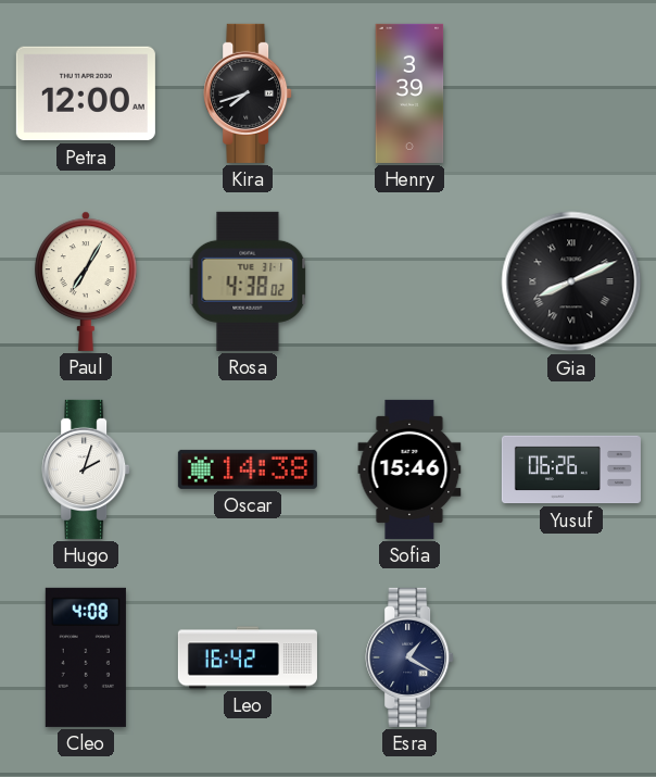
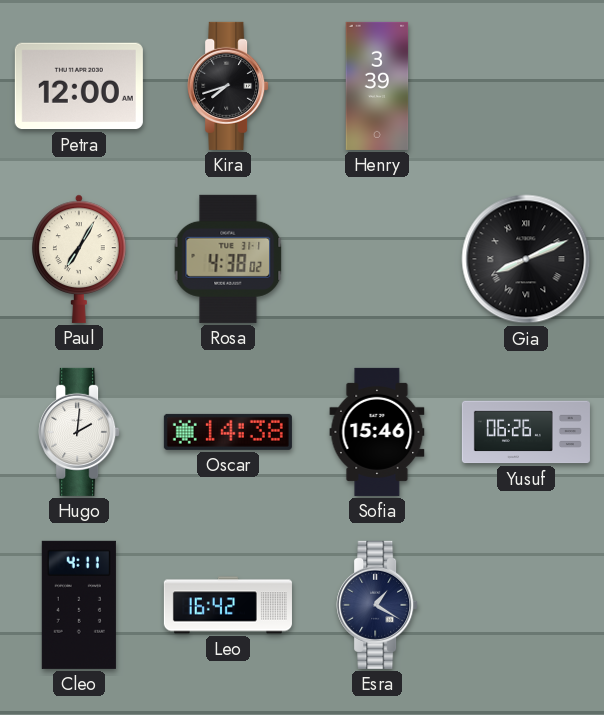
Hugo: 2:03 -> 2:01
Cleo: 4:08 -> 4:11
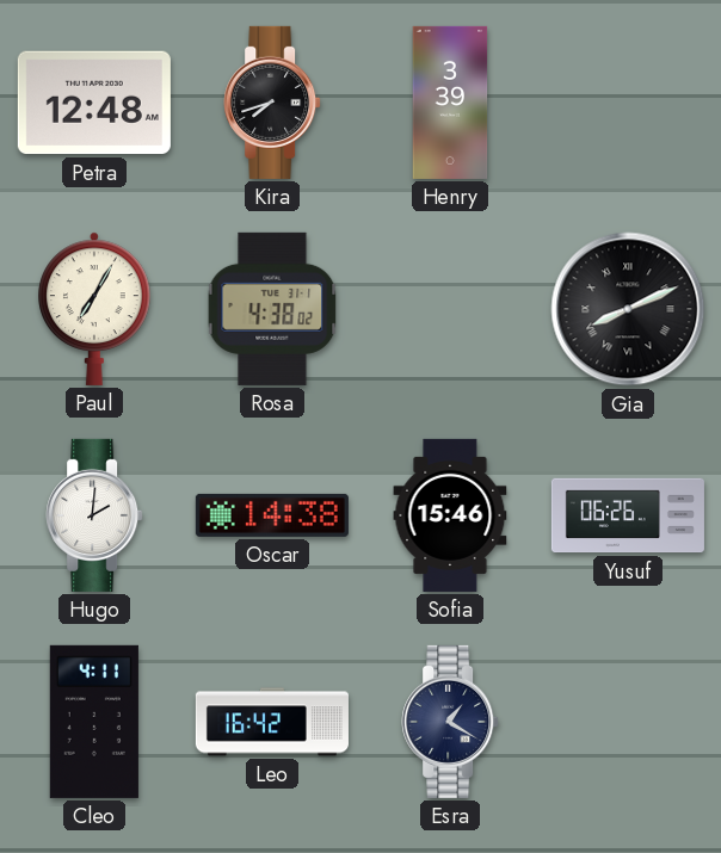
Petra: 12:00 -> 12:48
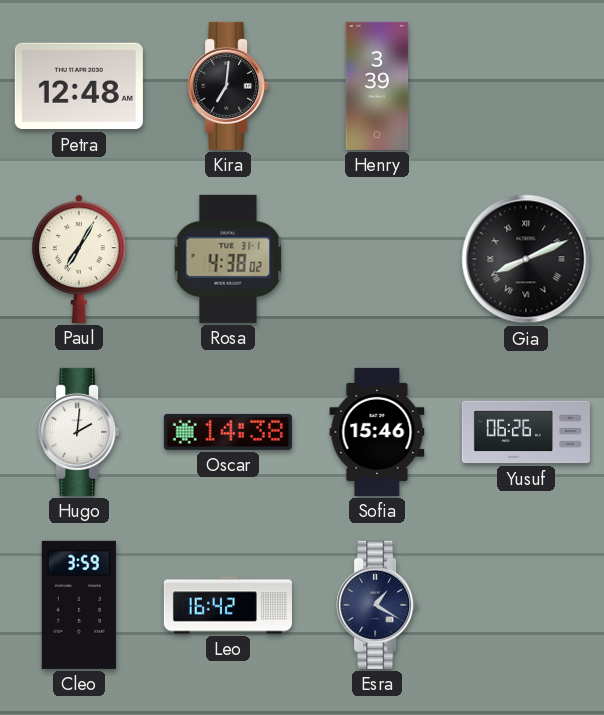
Kira: 7:42 -> 7:01
Cleo: 4:11 -> 3:59
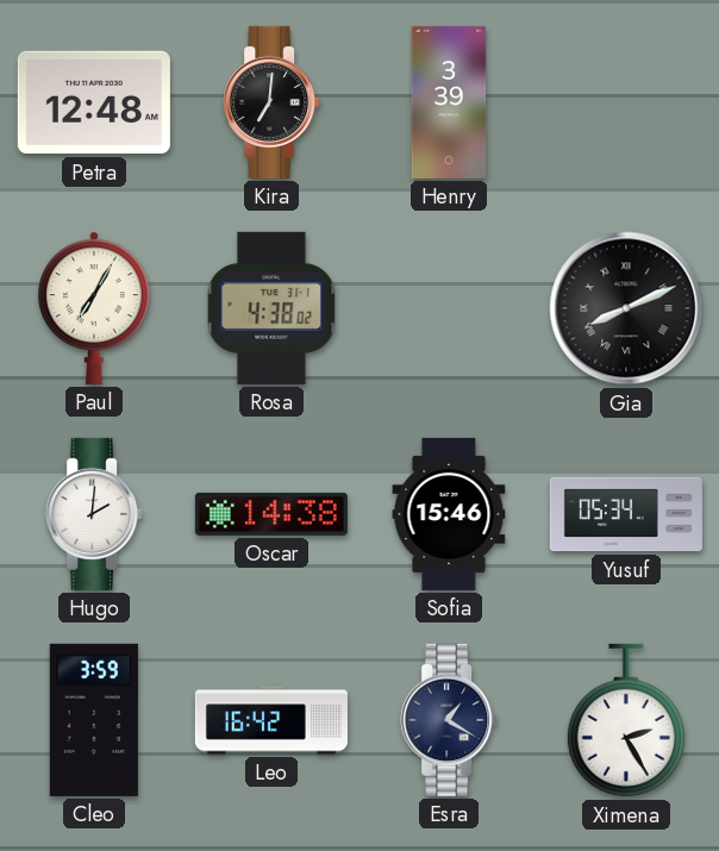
Yusuf: 06:26 -> 05:34
Ximena: none -> 2:25
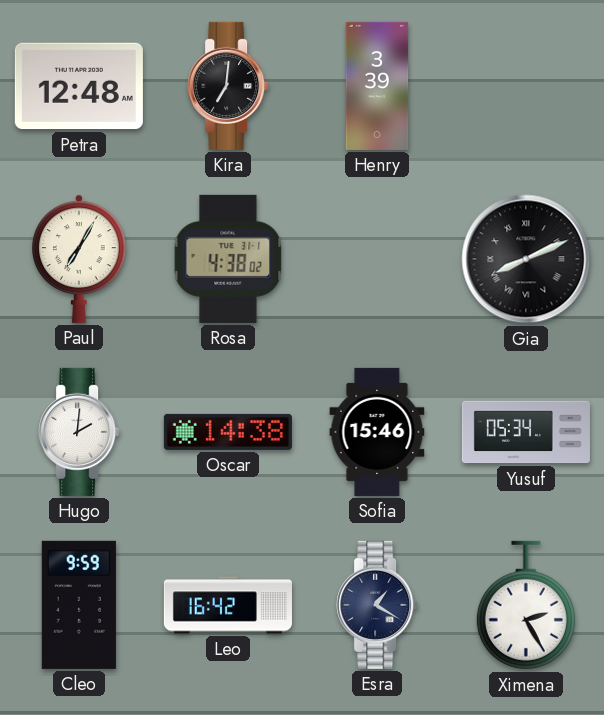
Cleo: 3:59 -> 9:59
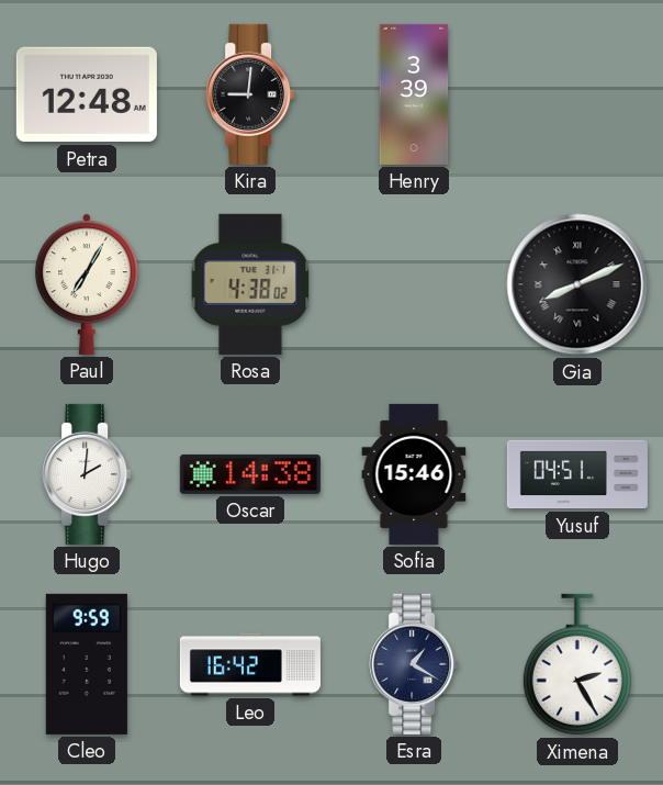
Kira: 7:01 -> 9:01
Yusuf: 05:34 -> 04:51
